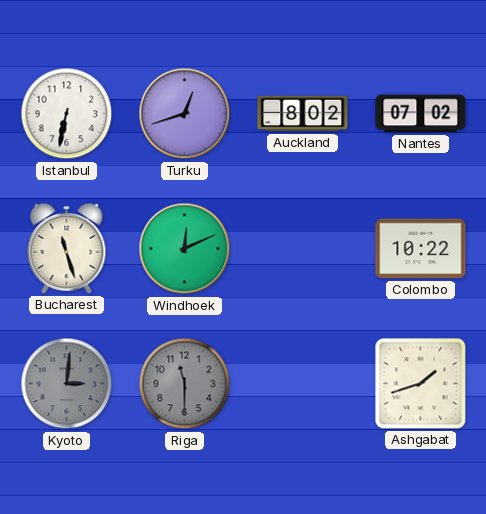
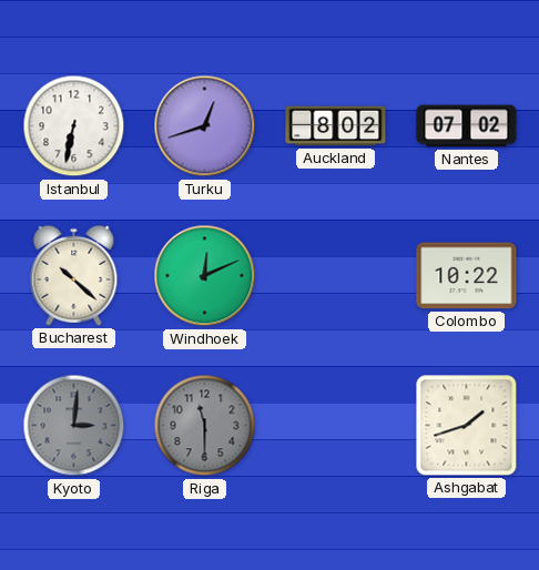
Bucharest: 11:27 -> 10:22
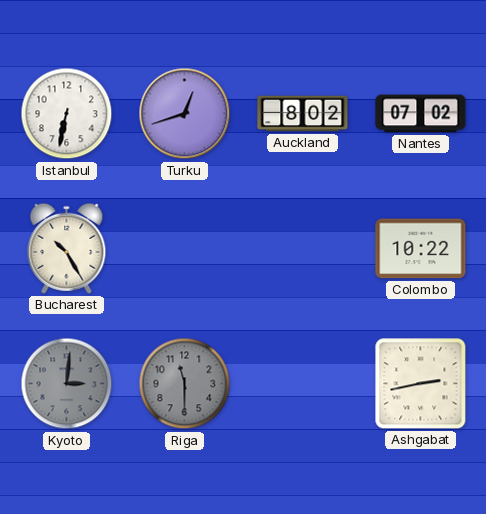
Bucharest: 10:22 -> 10:25
Windhoek: 12:11 -> none
Ashgabat: 1:42 -> 2:43
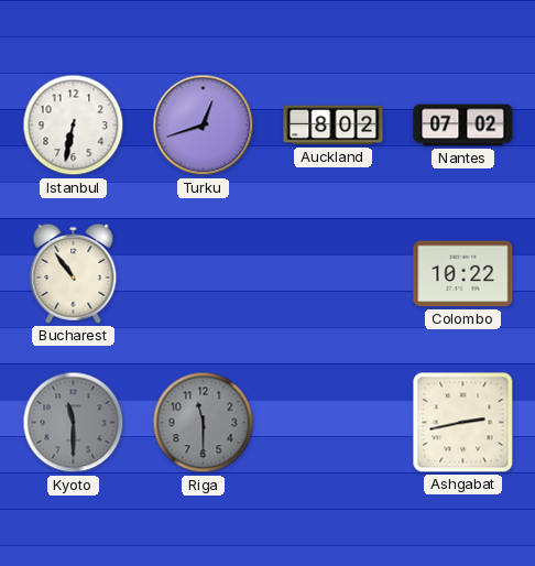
Bucharest: 10:25 -> 10:54
Kyoto: 3:01 -> 11:30
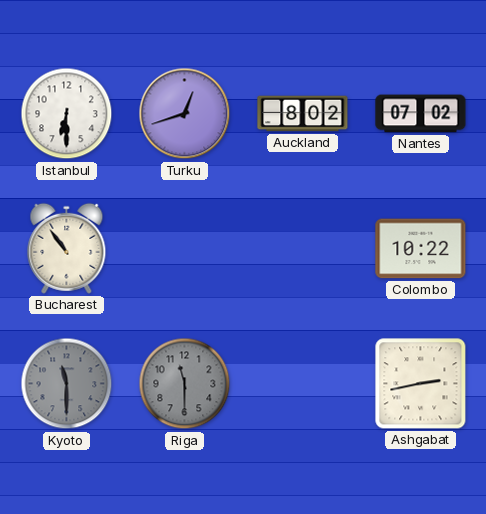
Istanbul: 6:32 -> 6:30
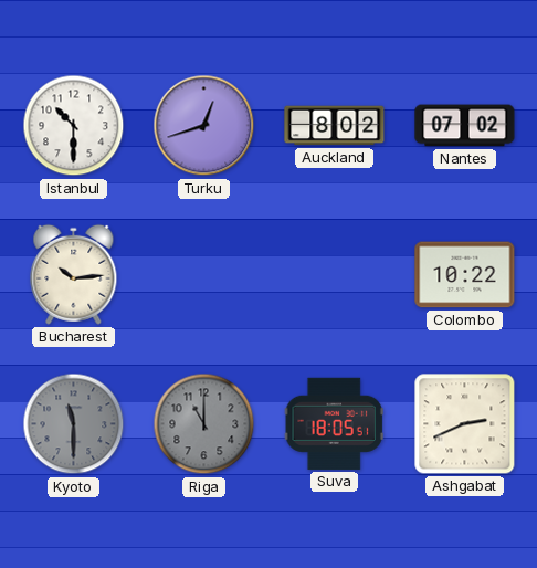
Istanbul: 6:30 -> 10:30
Bucharest: 10:54 -> 10:14
Riga: 11:30 -> 11:00
Suva: none -> 18:05
Ashgabat: 2:43 -> 2:41
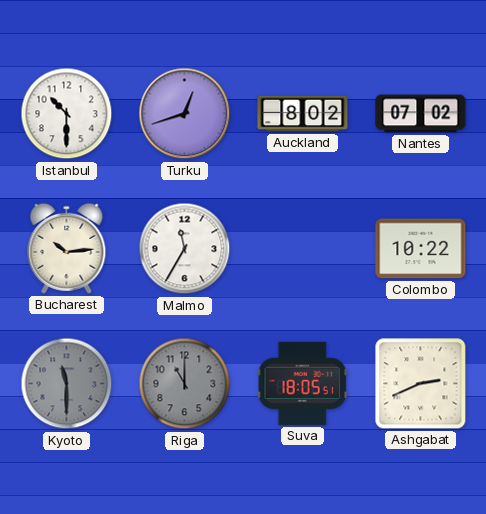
Malmo: none -> 11:35
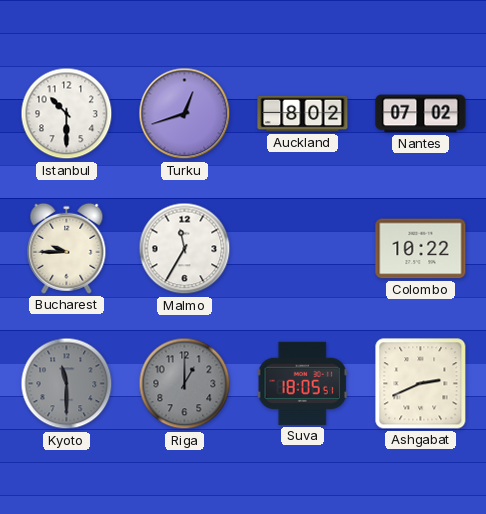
Bucharest: 10:14 -> 9:45
Riga: 11:00 -> 1:00
